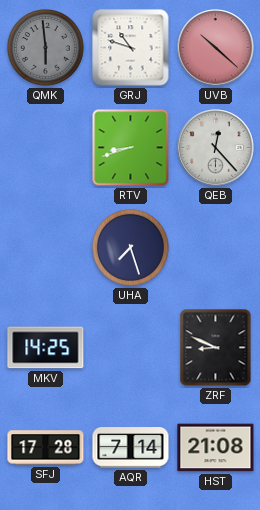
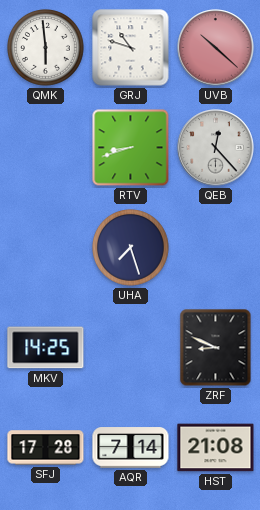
QMK dial: grey -> white
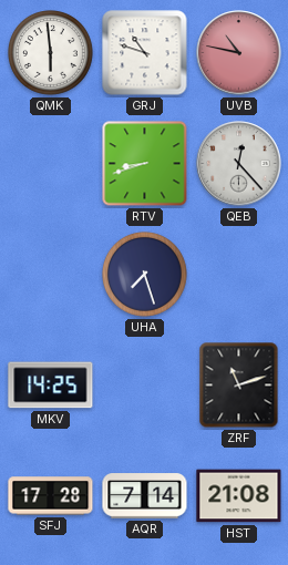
UVB: 10:22 -> 10:47
ZRF: 8:49 -> 11:12
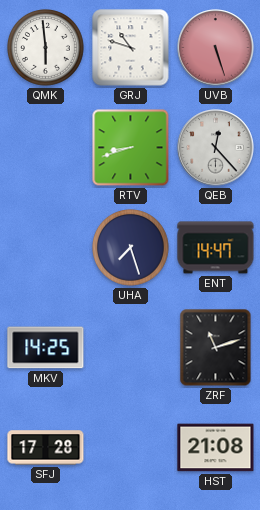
UVB: 10:47 -> 5:27
ENT: none -> 14:47
AQR: 7:14 -> none
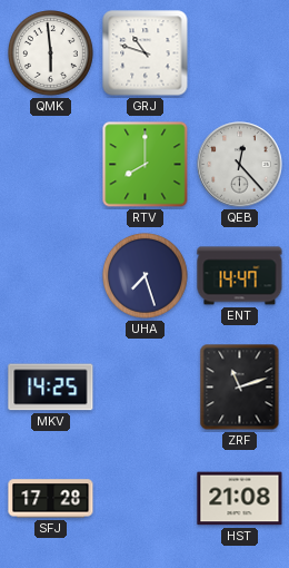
UVB: 5:27 -> none
RTV: 8:42 -> 8:00
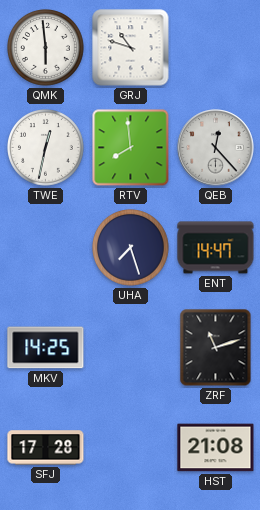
TWE: none -> 12:32
RTV: 8:00 -> 7:59
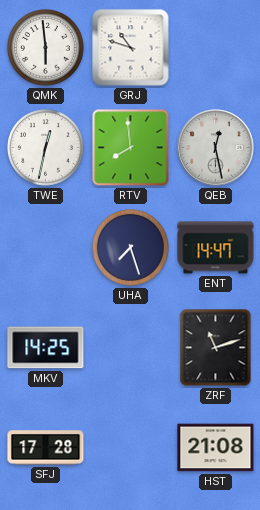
QEB: 12:23 -> 12:28
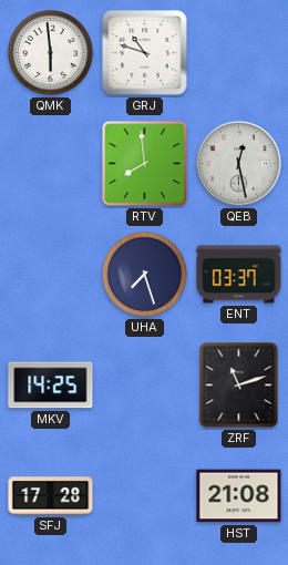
TWE: 12:32 -> none
ENT: 14:47 -> 03:37
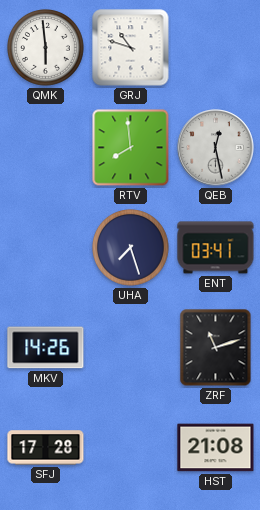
ENT: 03:37 -> 03:41
MKV: 14:25 -> 14:26
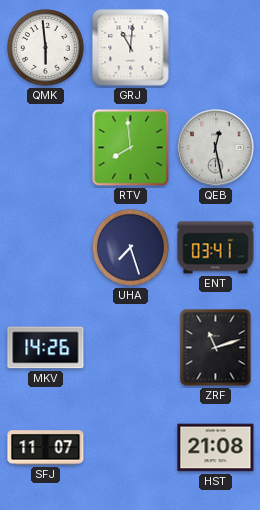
GRJ: 10:48 -> 11:01
SFJ: 17:28 -> 11:07
